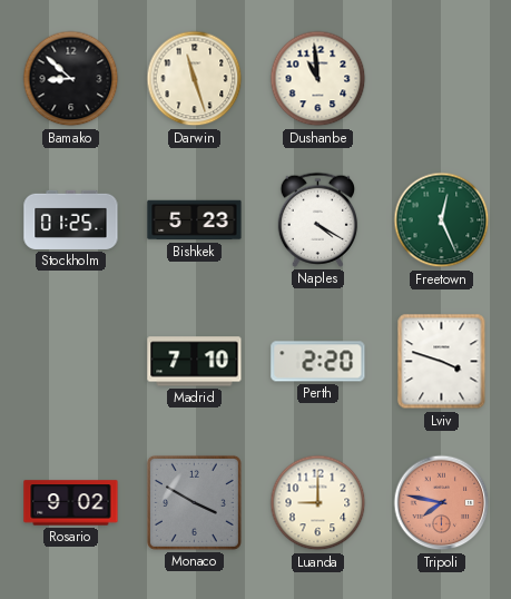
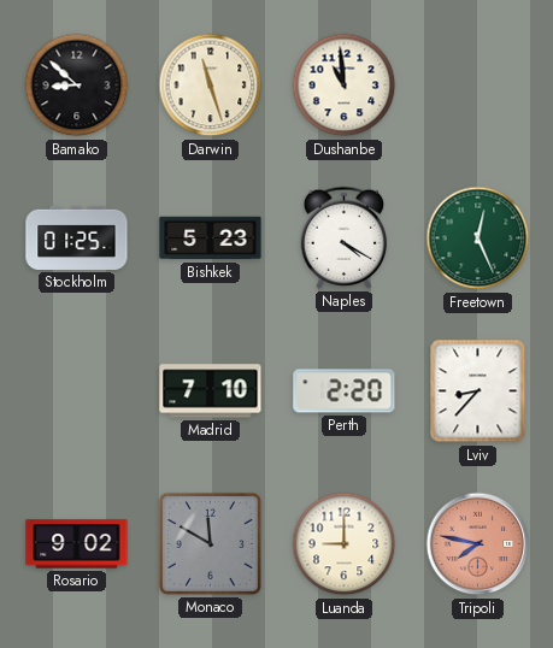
Lviv: 3:48 -> 8:37
Monaco: 3:50 -> 11:50
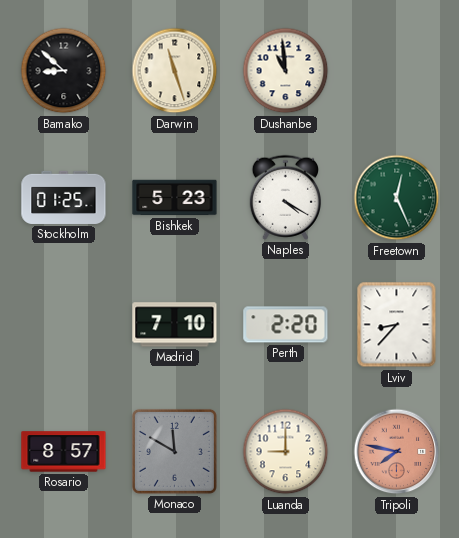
Rosario: 9:02 -> 8:57
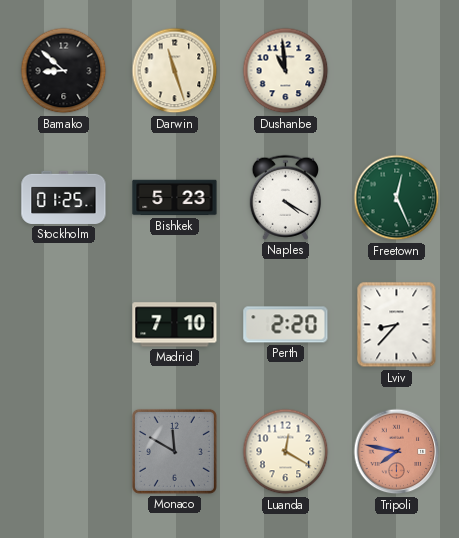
Rosario: 8:57 -> none
Luanda: 9:00 -> 12:20
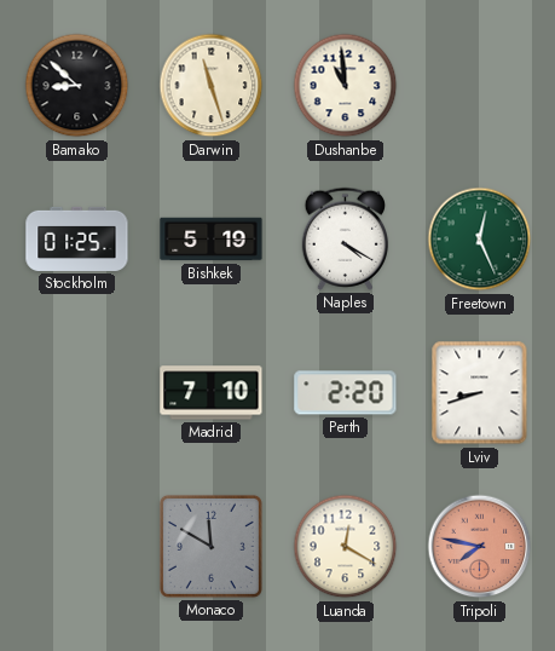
Bishkek: 5:23 -> 5:19
Lviv: 8:37 -> 8:42
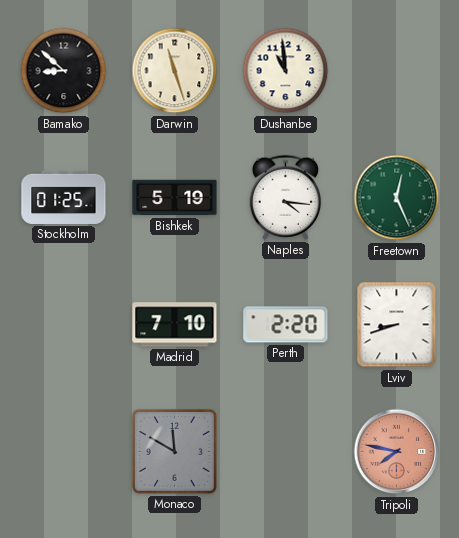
Naples: 4:20 -> 4:16
Luanda: 12:20 -> none
